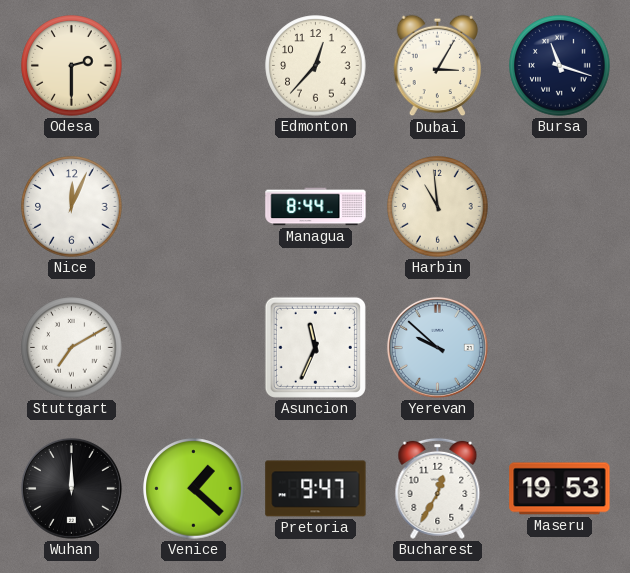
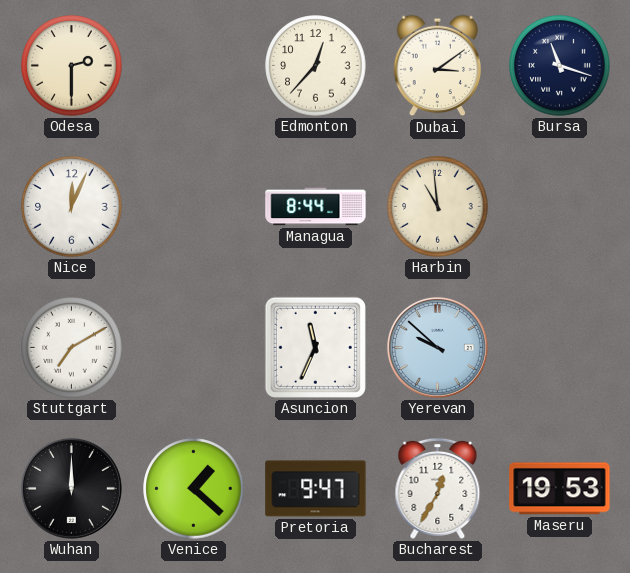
Dubai: 3:05 -> 3:09
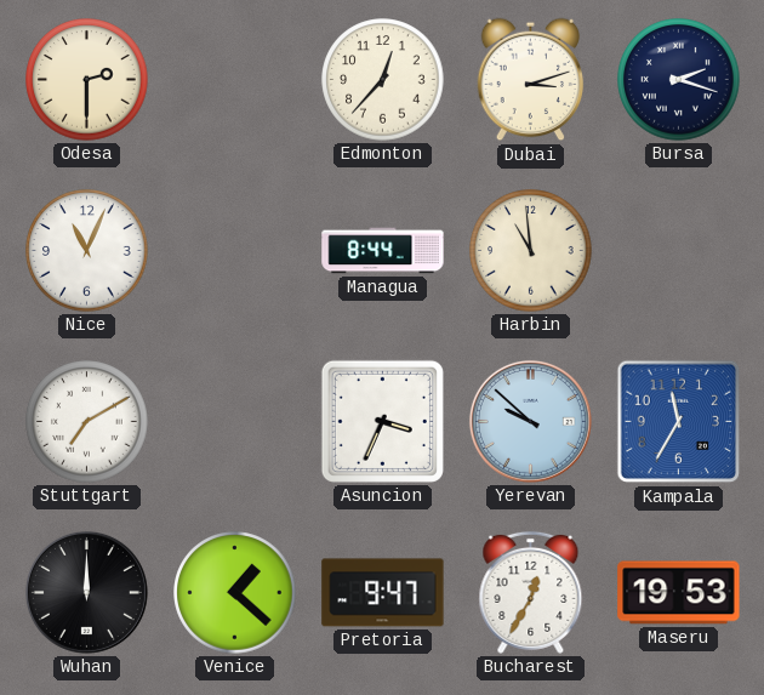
Dubai: 3:09 -> 3:12
Bursa: 11:18 -> 2:18
Nice: 12:04 -> 11:04
Asuncion: 11:34 -> 3:34
Kampala: none -> 11:35
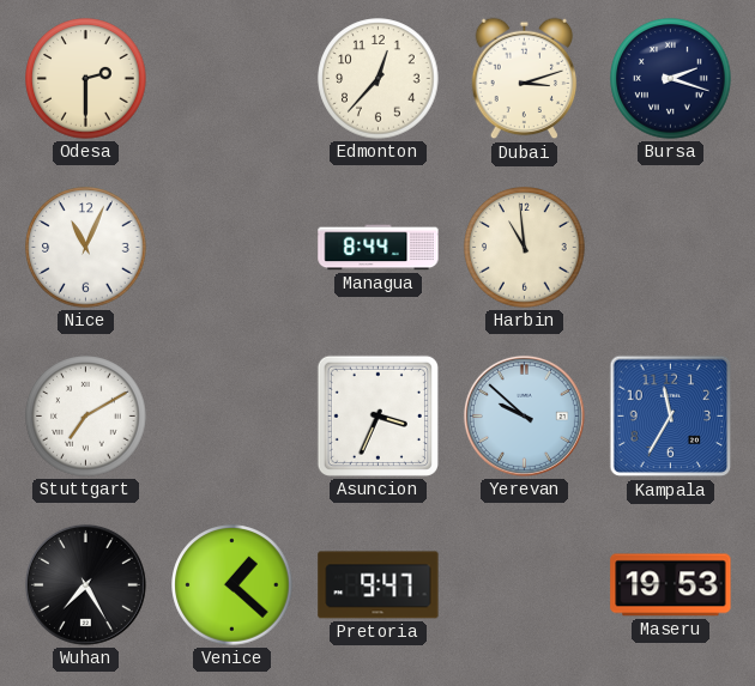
Wuhan: 12:00 -> 7:25
Bucharest: 12:35 -> none
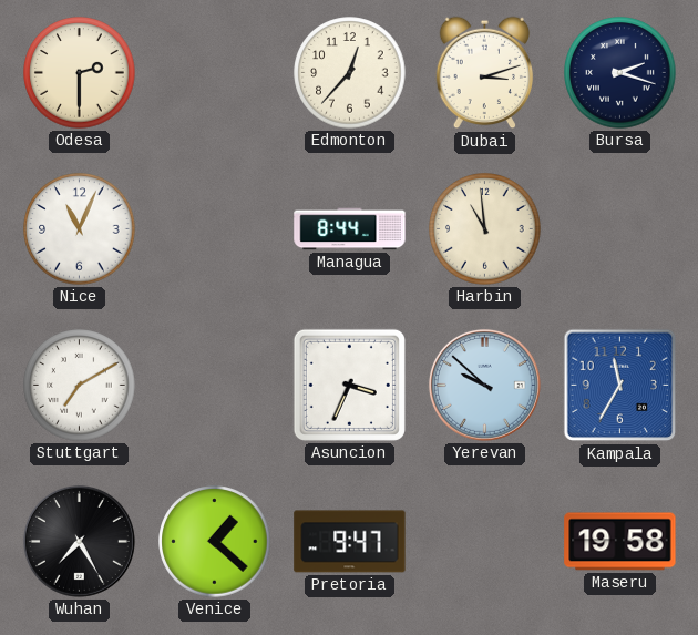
Maseru: 19:53 -> 19:58
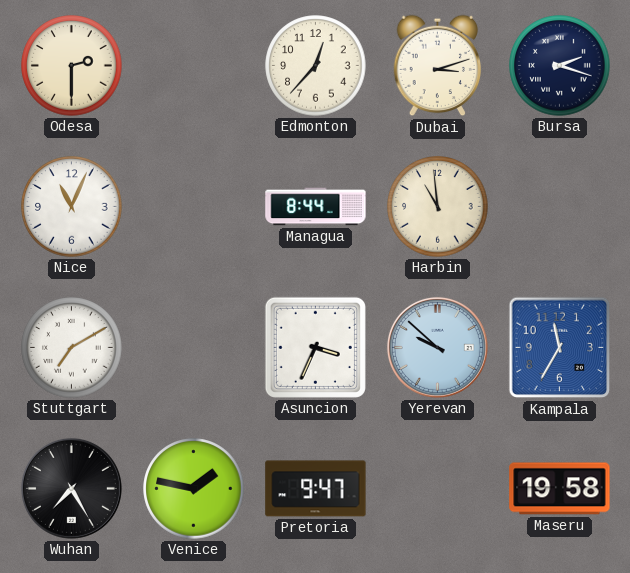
Venice: 1:22 -> 1:47
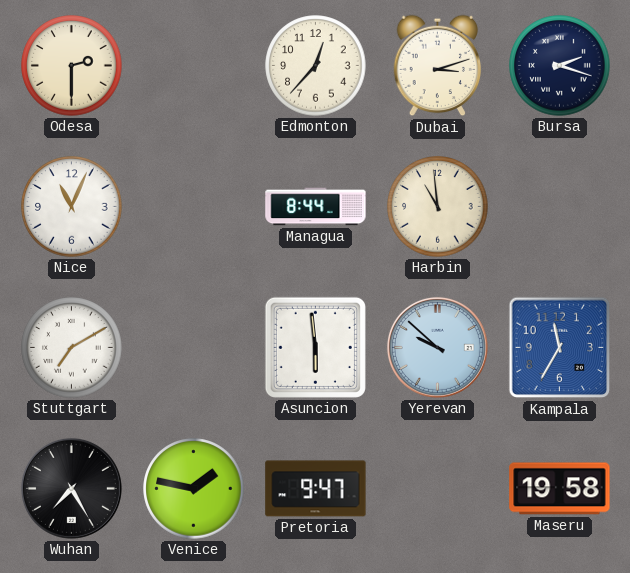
Asuncion: 3:34 -> 5:59
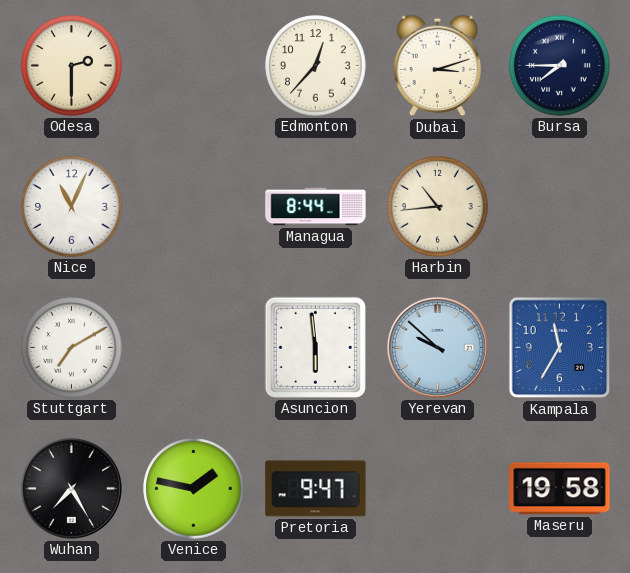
Bursa: 2:18 -> 7:45
Harbin: 10:59 -> 10:44
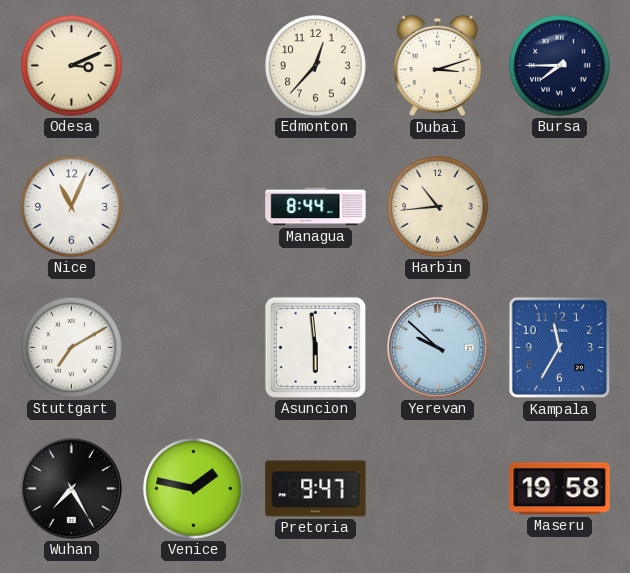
Odesa: 2:30 -> 3:11
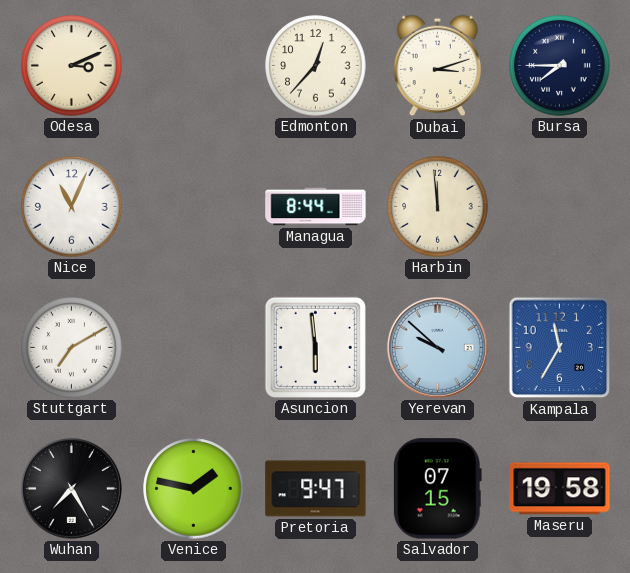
Harbin: 10:44 -> 11:59
Salvador: none -> 07:15
